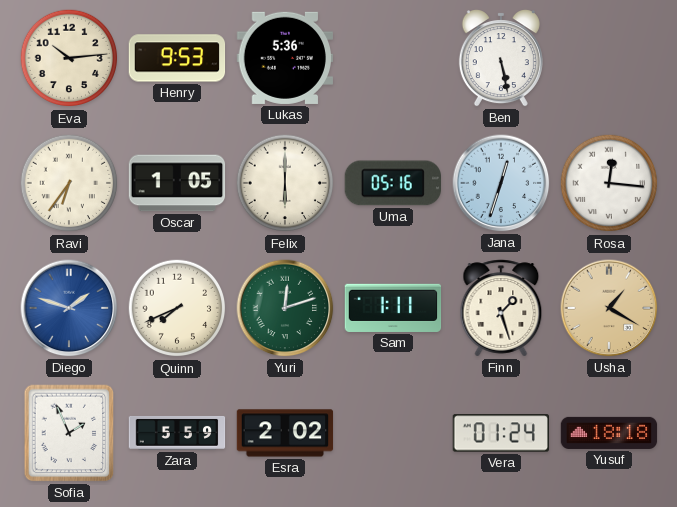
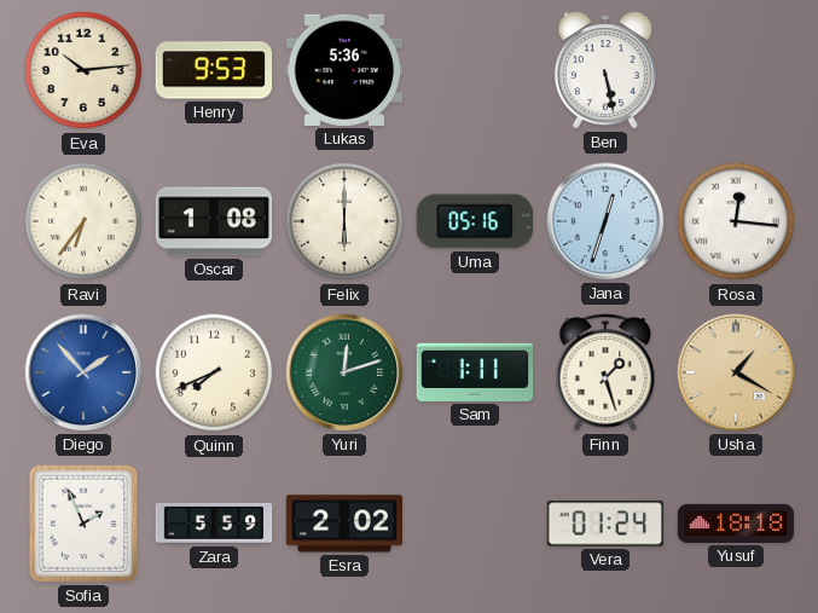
Oscar: 1:05 -> 1:08
Diego: 1:48 -> 1:53
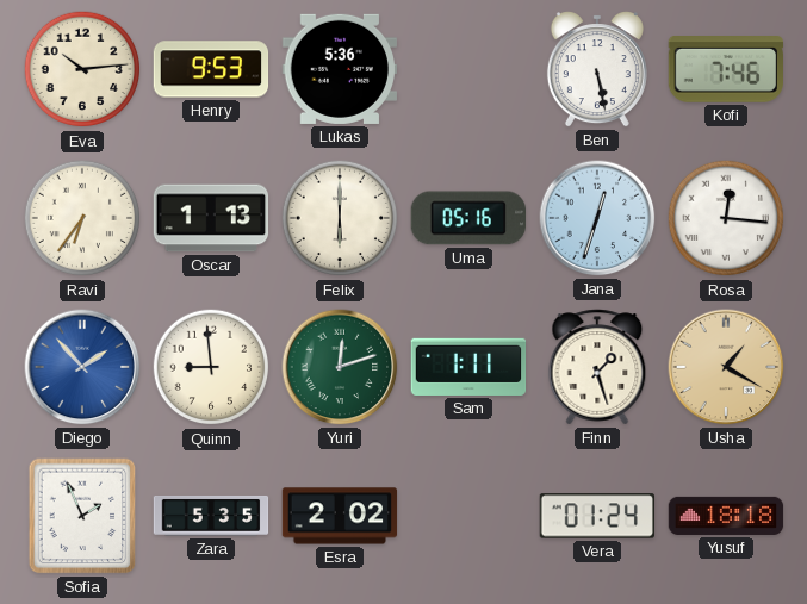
Kofi: none -> 7:46
Oscar: 1:08 -> 1:13
Quinn: 7:41 -> 8:59
Zara: 5:59 -> 5:35
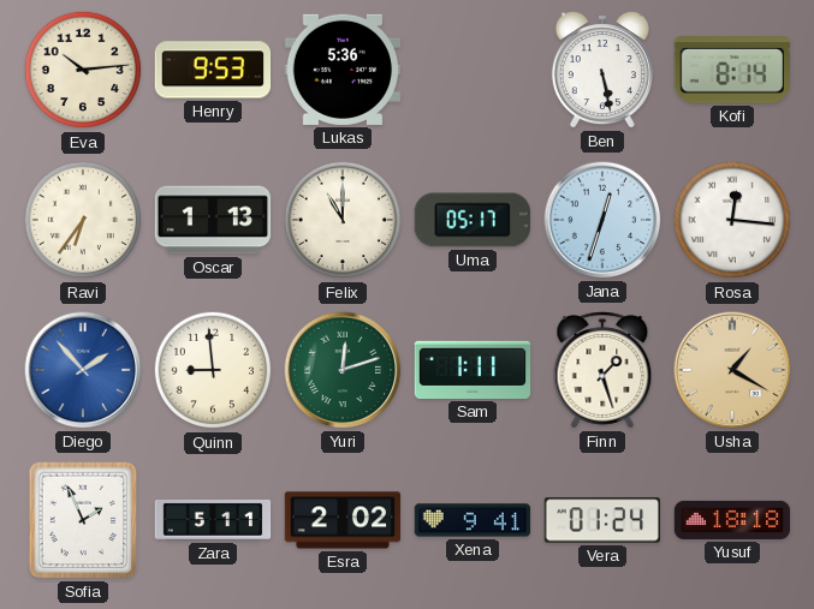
Kofi: 7:46 -> 8:14
Felix: 6:00 -> 11:00
Uma: 05:16 -> 05:17
Zara: 5:35 -> 5:11
Xena: none -> 9:41
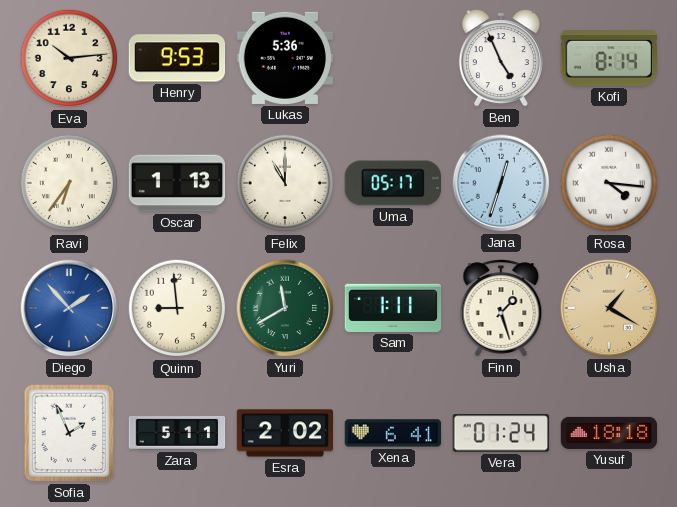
Ben: 5:28 -> 4:56
Rosa: 12:16 -> 4:16
Yuri: 12:12 -> 11:40
Xena: 9:41 -> 6:41
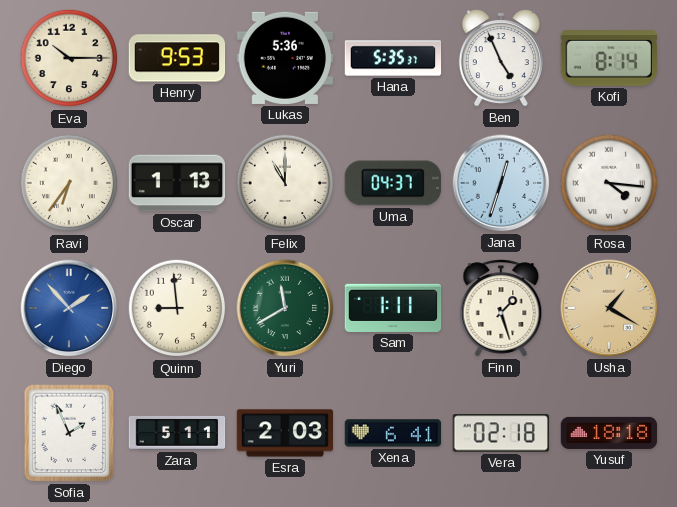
Eva: 10:14 -> 10:15
Hana: none -> 5:35
Uma: 05:17 -> 04:37
Esra: 2:02 -> 2:03
Vera: 01:24 -> 02:18
